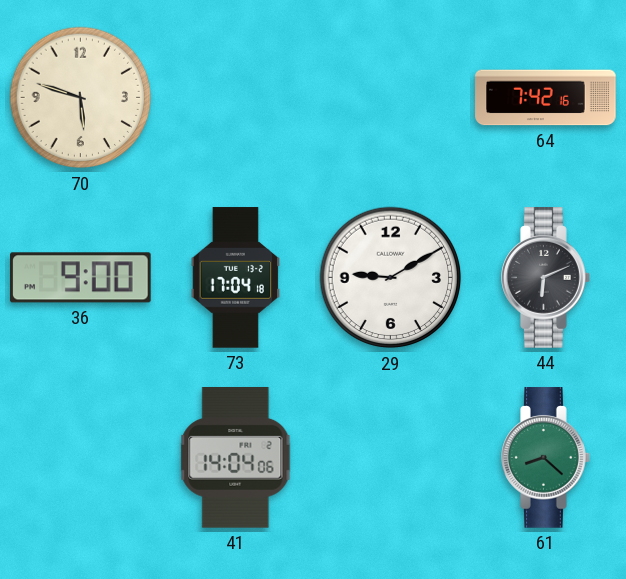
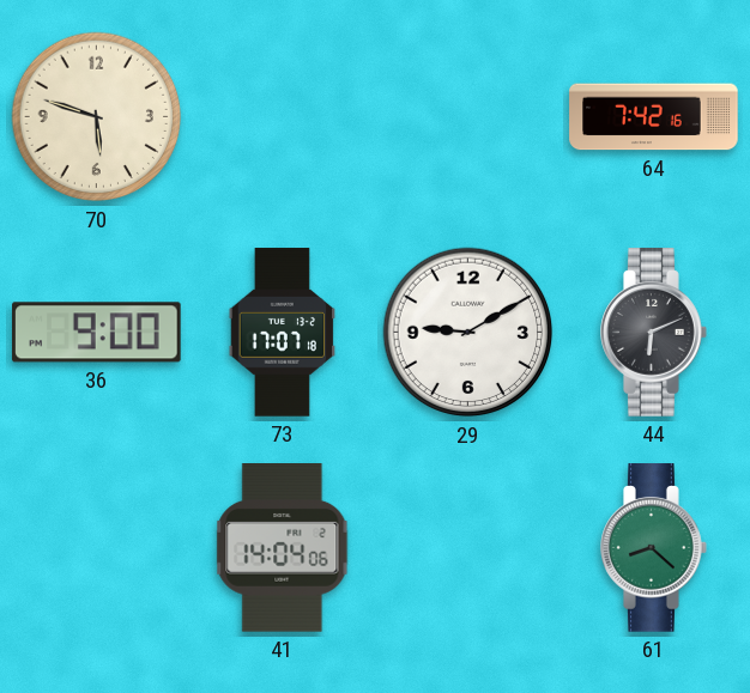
73: 17:04 -> 17:07
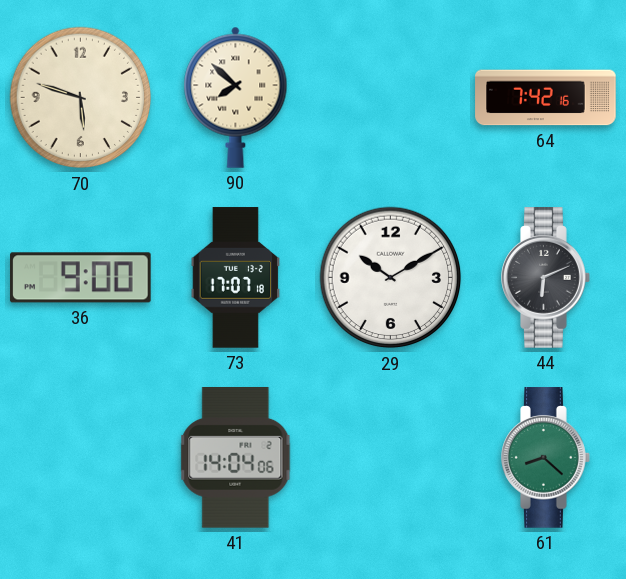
90: none -> 7:52
29: 9:10 -> 10:10
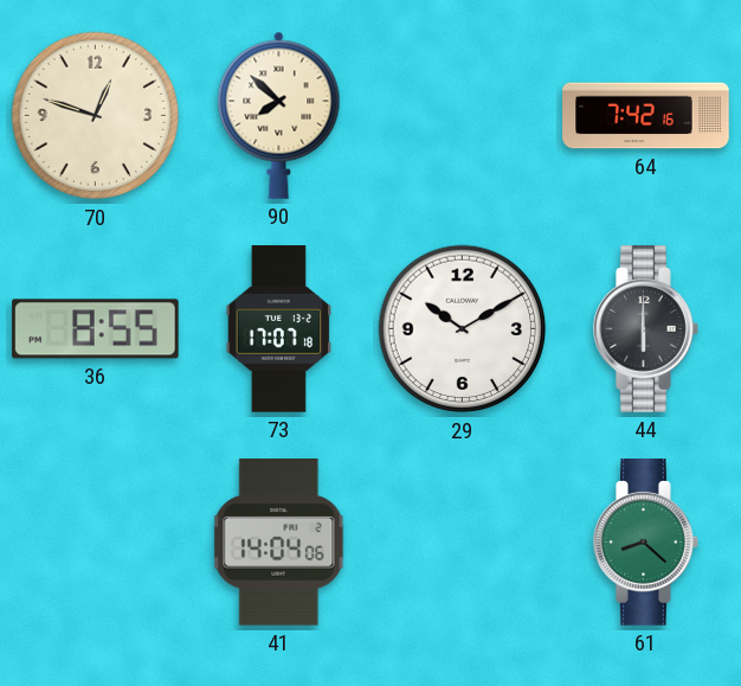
70: 5:48 -> 12:48
36: 9:00 -> 8:55
44: 6:11 -> 6:00
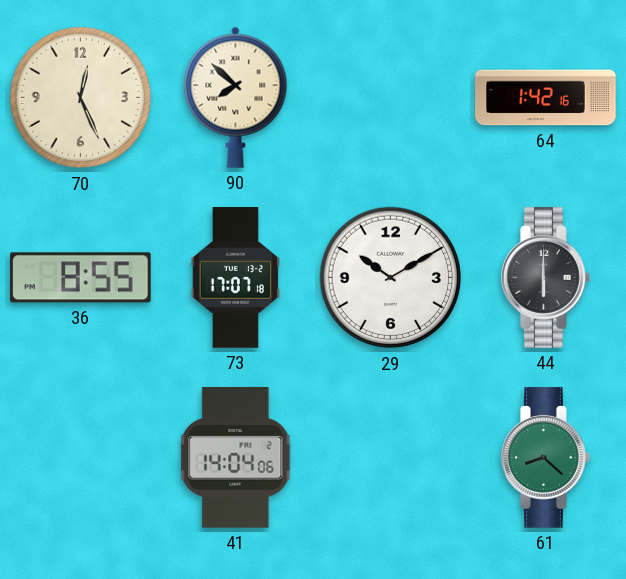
70: 12:48 -> 12:26
64: 7:42 -> 1:42
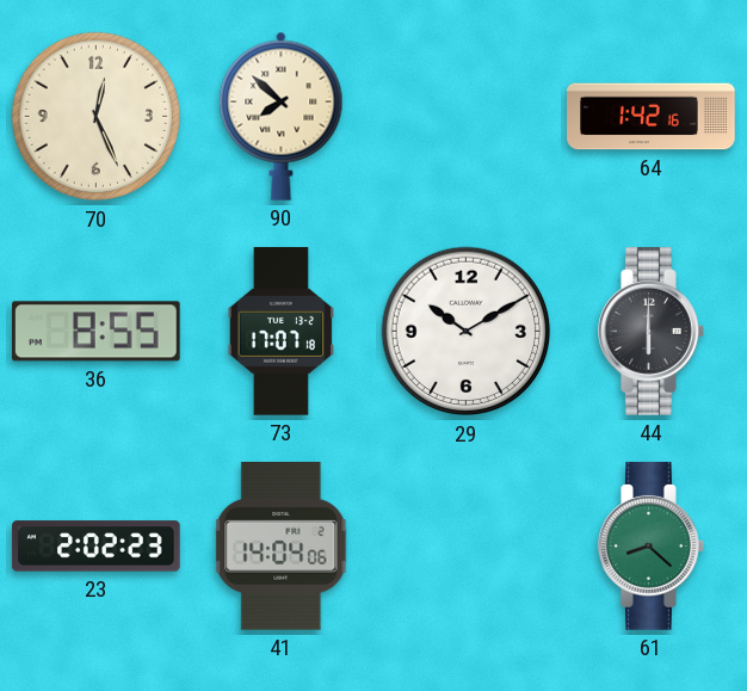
23: none -> 2:02
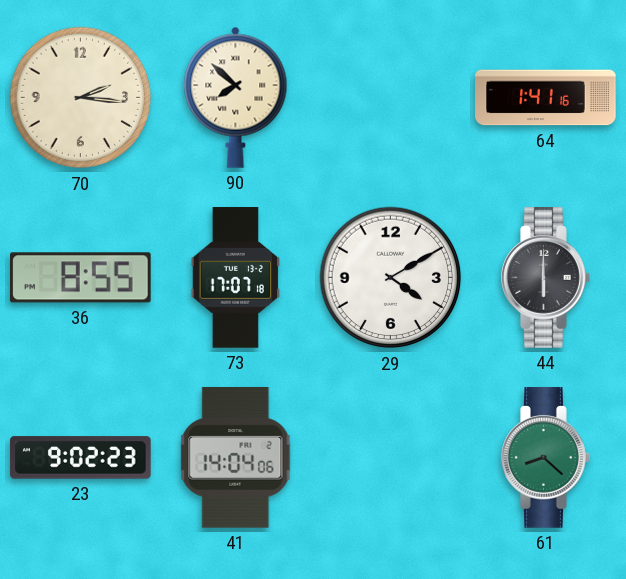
70: 12:26 -> 2:16
64: 1:42 -> 1:41
29: 10:10 -> 4:10
23: 2:02 -> 9:02
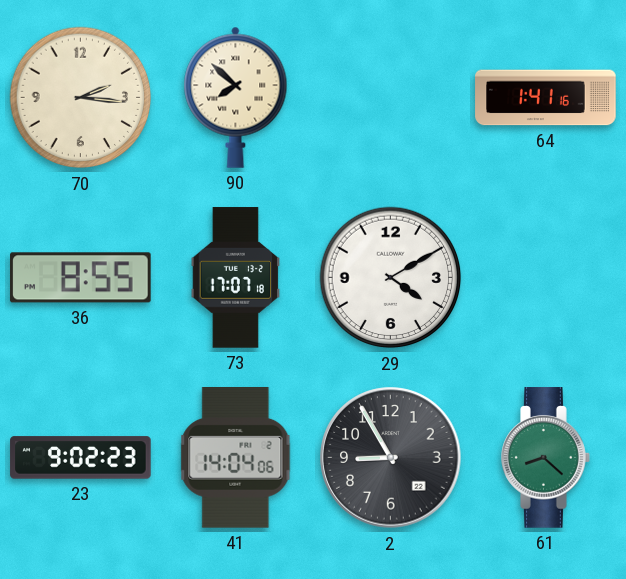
44: 6:00 -> none
2: none -> 8:55
